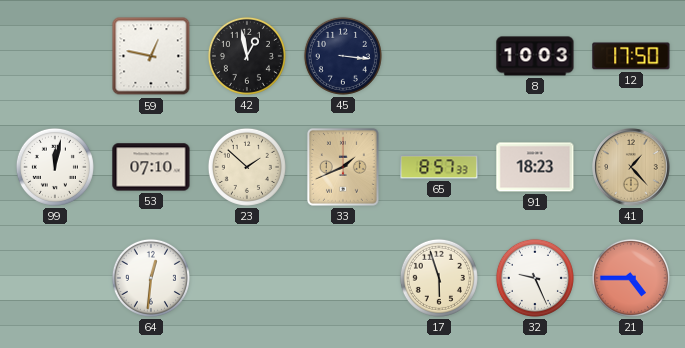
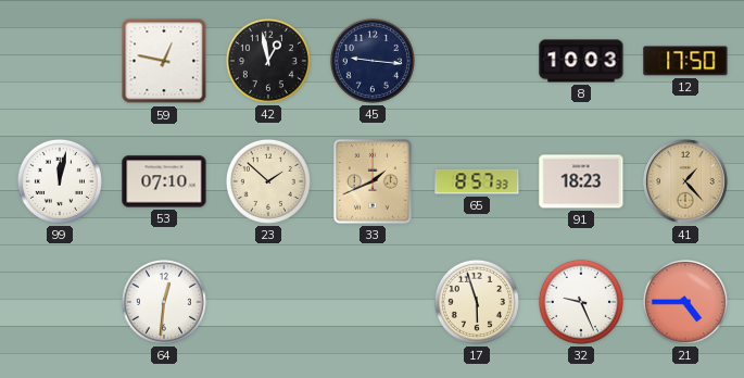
45: 3:16 -> 9:16
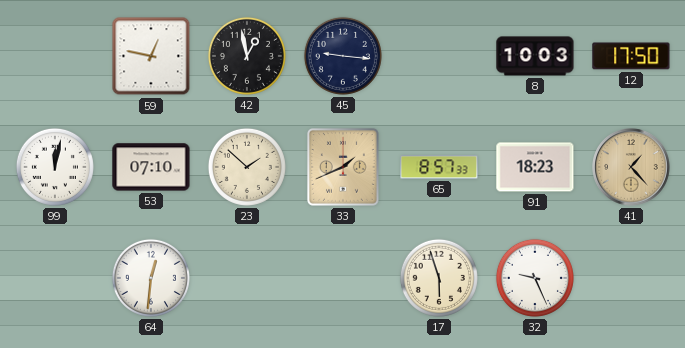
21: 4:45 -> none
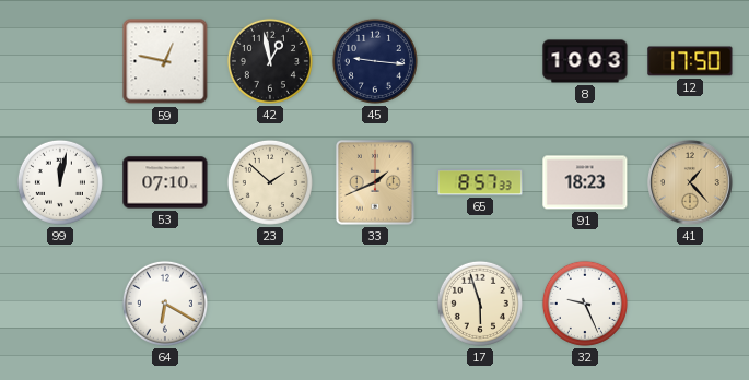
64: 12:31 -> 6:20
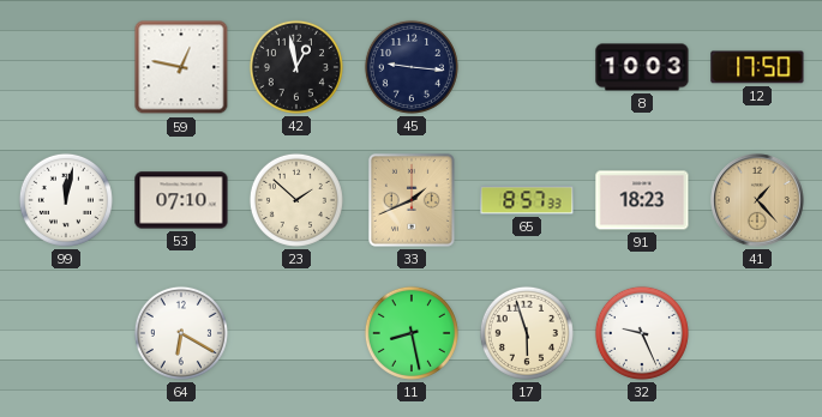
11: none -> 8:28
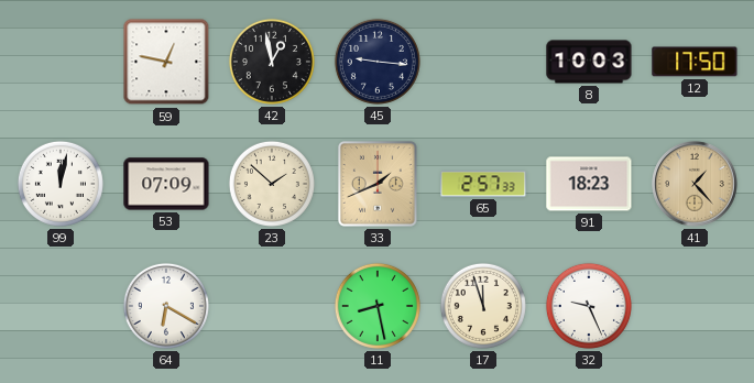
53: 07:10 -> 07:09
65: 8:57 -> 2:57
17: 5:57 -> 11:57
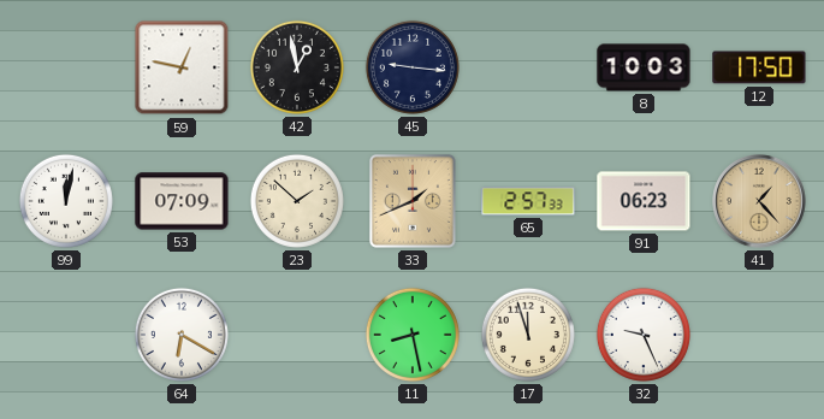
91: 18:23 -> 06:23
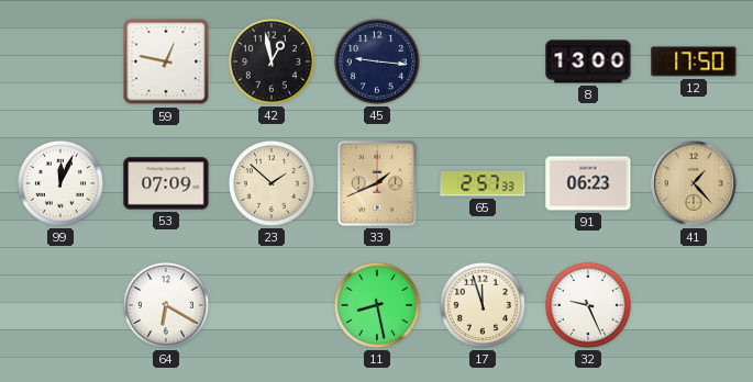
8: 10:03 -> 13:00
99: 12:02 -> 12:04
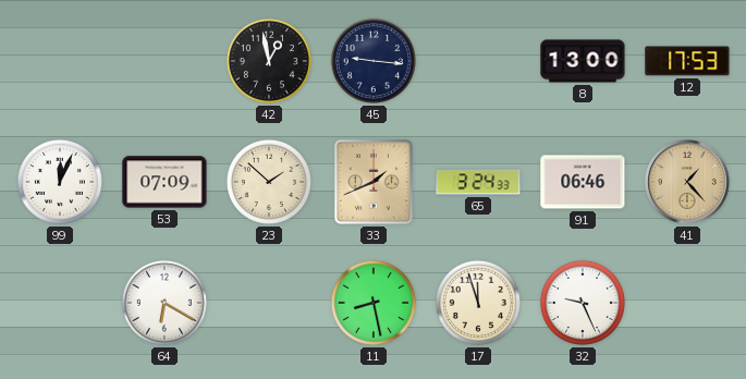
59: 12:47 -> none
12: 17:50 -> 17:53
65: 2:57 -> 3:24
91: 06:23 -> 06:46
